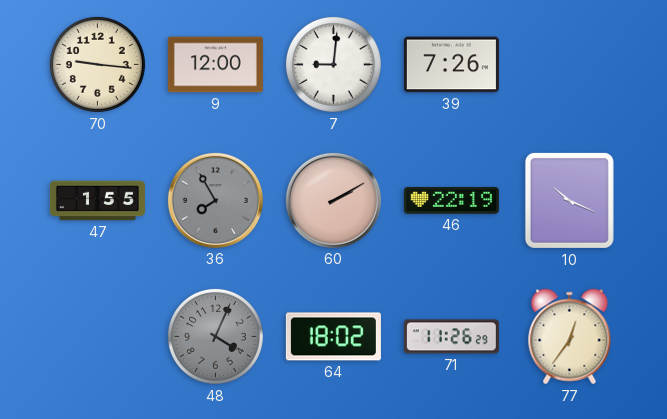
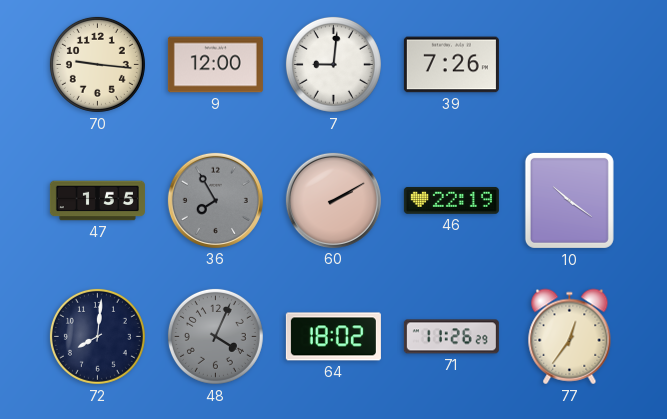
10: 10:19 -> 10:21
72: none -> 8:01
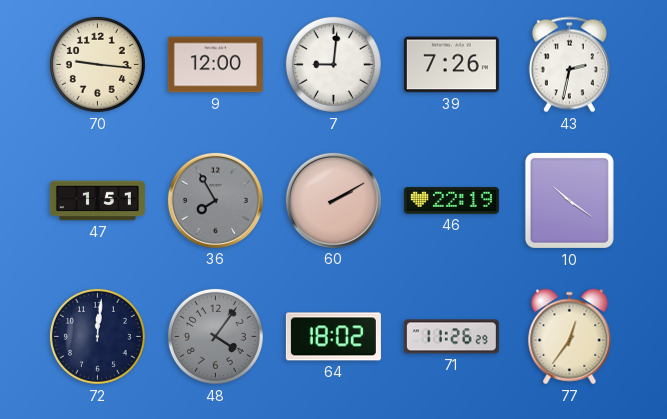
43: none -> 2:32
47: 1:55 -> 1:51
72: 8:01 -> 12:01
48: 4:04 -> 4:06
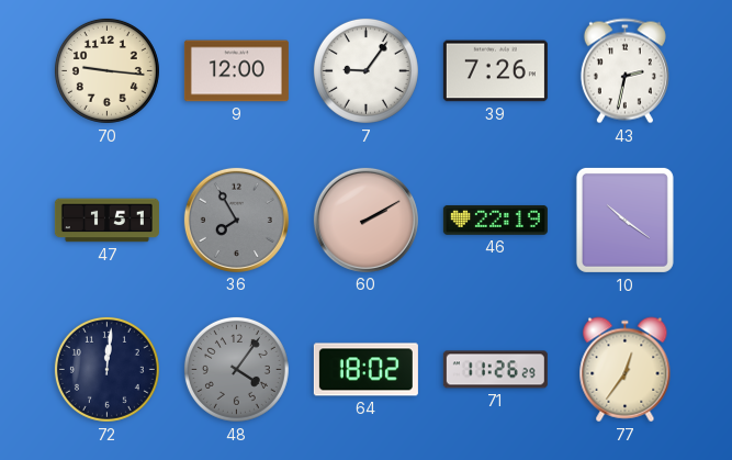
7: 9:01 -> 9:06
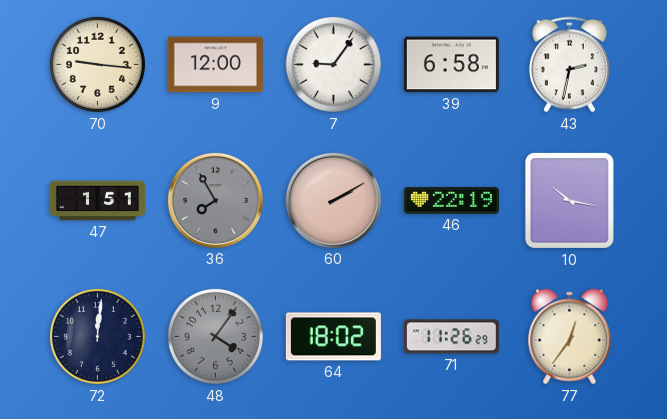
39: 7:26 -> 6:58
10: 10:21 -> 10:17
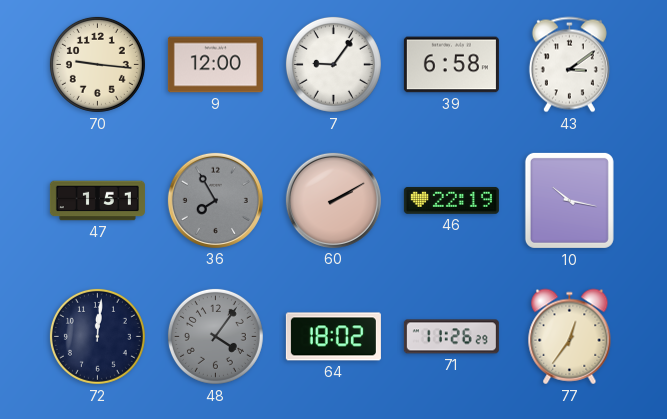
43: 2:32 -> 3:09
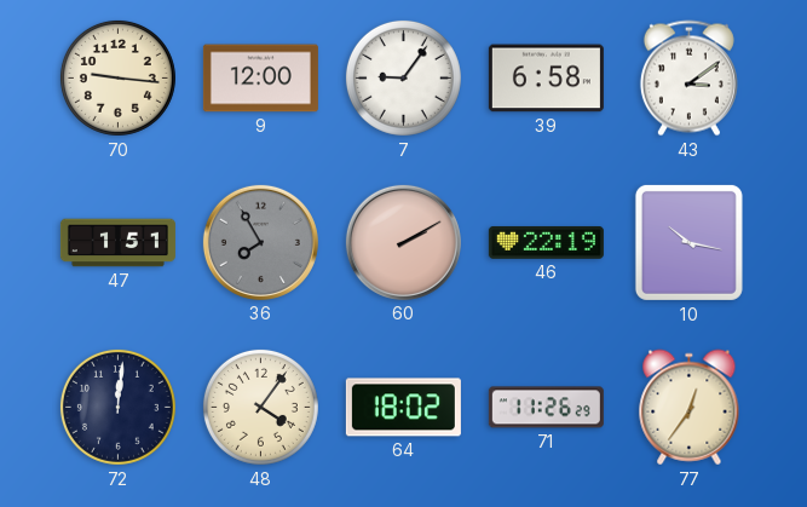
48 dial: grey -> cream
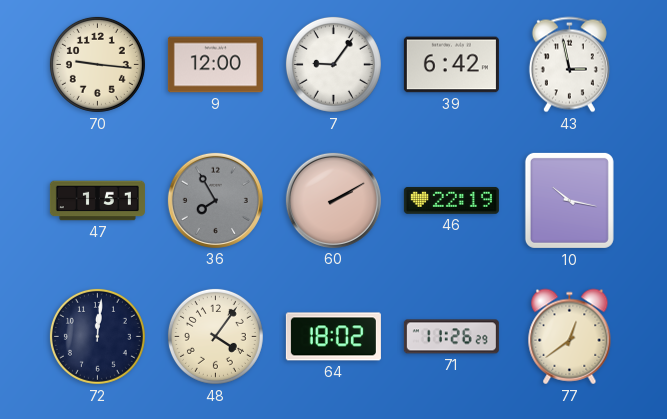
39: 6:58 -> 6:42
43: 3:09 -> 2:58
77: 12:36 -> 12:39
